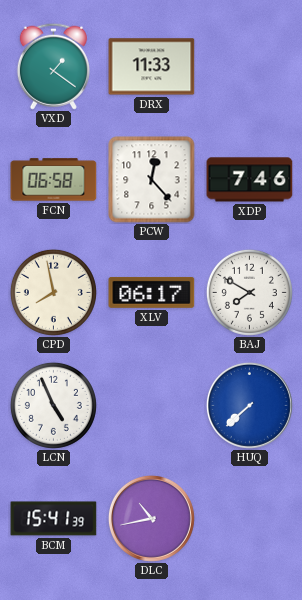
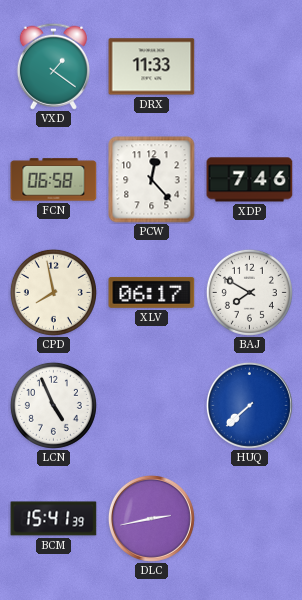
DLC: 10:43 -> 2:43
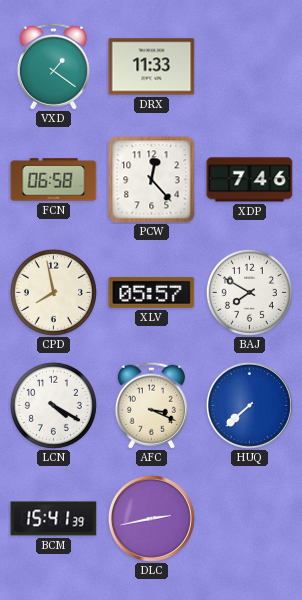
XLV: 06:17 -> 05:57
LCN: 4:56 -> 4:20
AFC: none -> 3:19
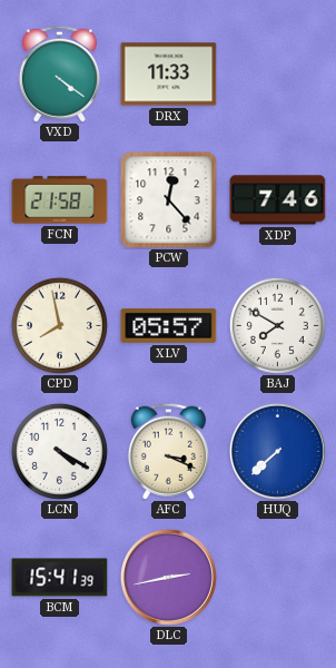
VXD: 1:21 -> 4:21
FCN: 06:58 -> 21:58
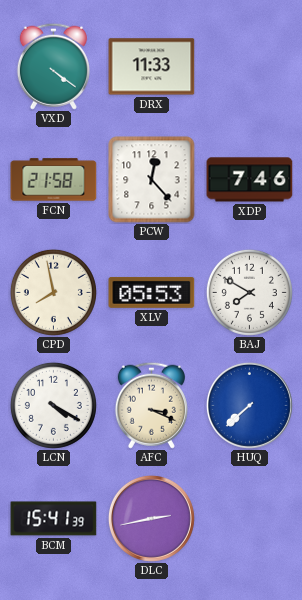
XLV: 05:57 -> 05:53
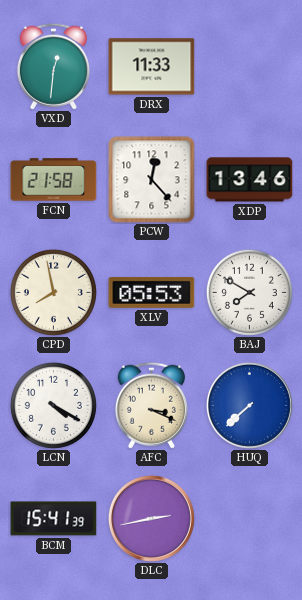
VXD: 4:21 -> 12:31
XDP: 7:46 -> 13:46
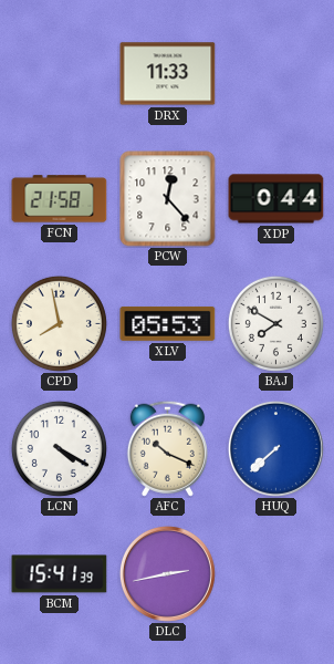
VXD: 12:31 -> none
XDP: 13:46 -> 0:44
AFC: 3:19 -> 10:19
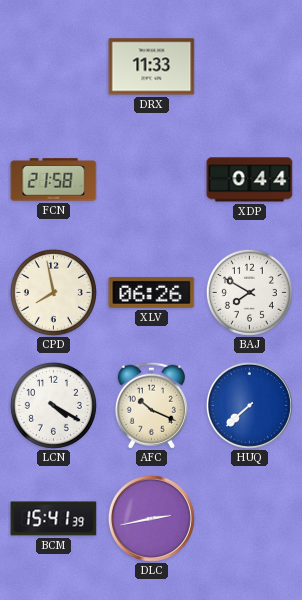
PCW: 12:23 -> none
XLV: 05:53 -> 06:26
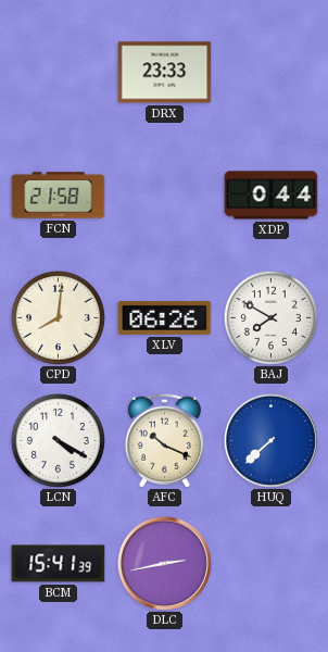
DRX: 11:33 -> 23:33
CPD: 7:58 -> 8:01
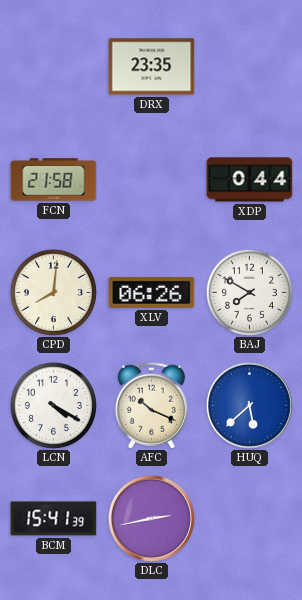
DRX: 23:33 -> 23:35
HUQ: 7:38 -> 5:38
